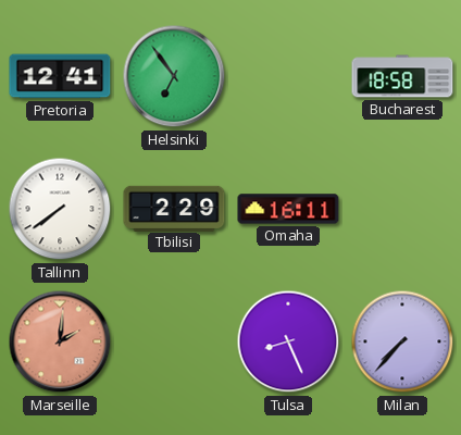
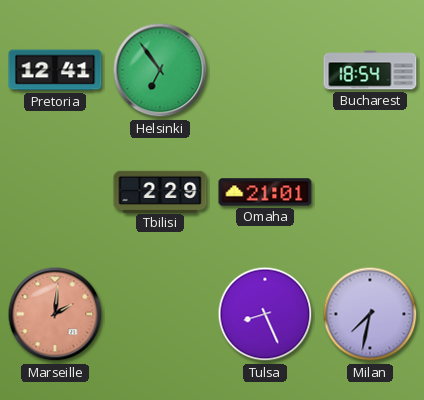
Bucharest: 18:58 -> 18:54
Tallinn: 7:39 -> none
Omaha: 16:11 -> 21:01
Milan: 7:37 -> 7:32
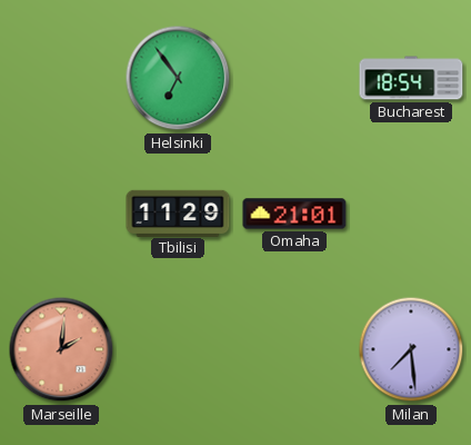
Pretoria: 12:41 -> none
Tbilisi: 2:29 -> 11:29
Tulsa: 8:26 -> none
Milan: 7:32 -> 7:29
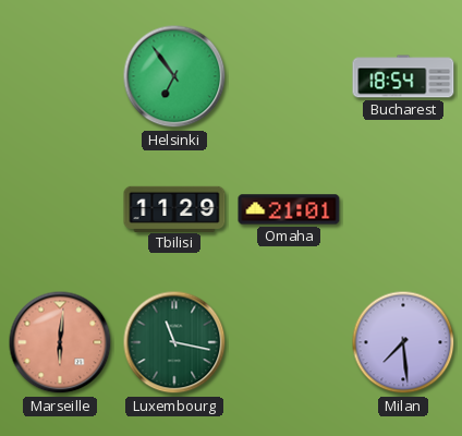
Marseille: 2:01 -> 6:01
Luxembourg: none -> 11:17
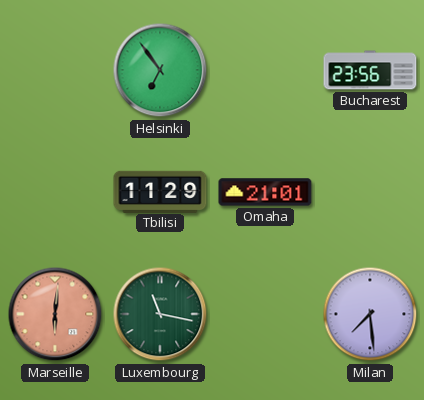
Bucharest: 18:54 -> 23:56
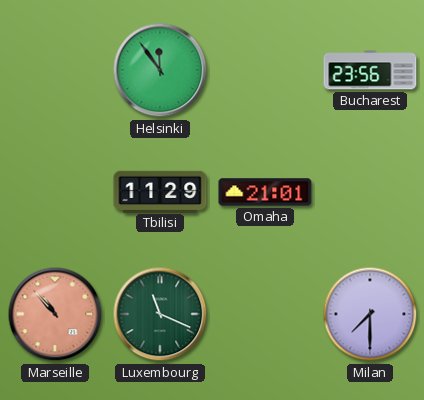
Helsinki: 6:54 -> 11:54
Marseille: 6:01 -> 10:53
Luxembourg: 11:17 -> 11:19
Milan: 7:29 -> 7:30
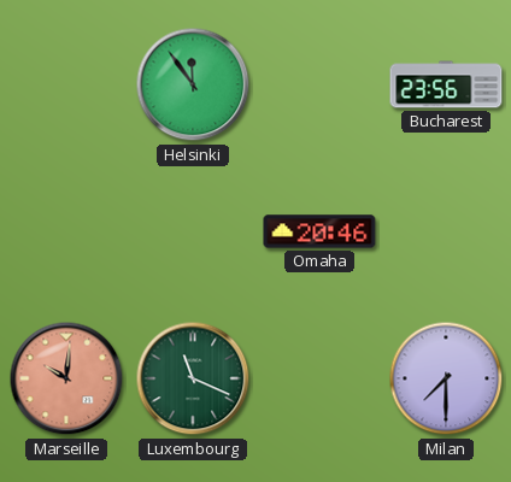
Tbilisi: 11:29 -> none
Omaha: 21:01 -> 20:46
Marseille: 10:53 -> 10:01
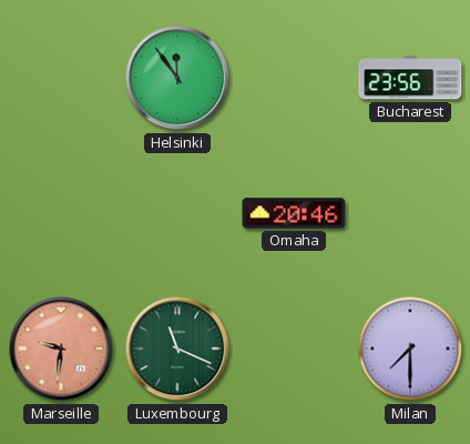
Marseille: 10:01 -> 9:31
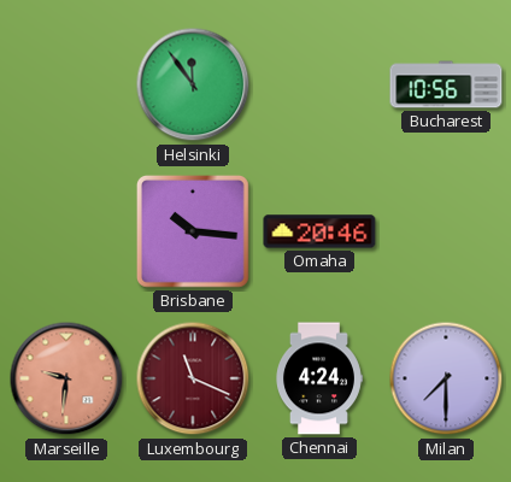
Bucharest: 23:56 -> 10:56
Brisbane: none -> 10:16
Luxembourg dial: green -> burgundy
Chennai: none -> 4:24
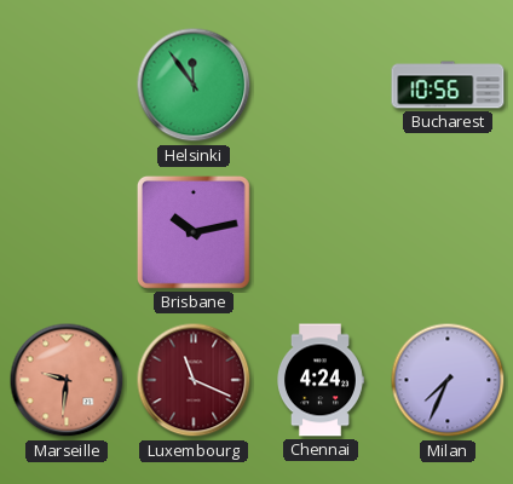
Brisbane: 10:16 -> 10:13
Omaha: 20:46 -> none
Milan: 7:30 -> 7:34
